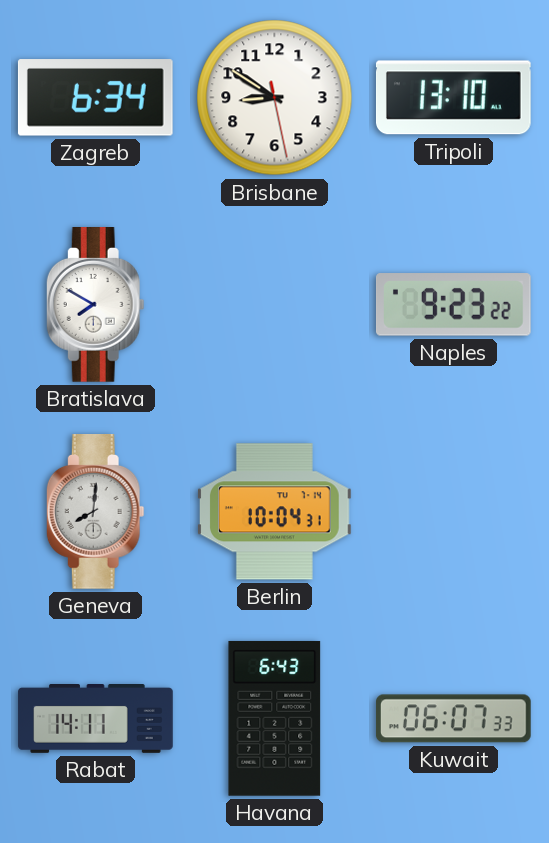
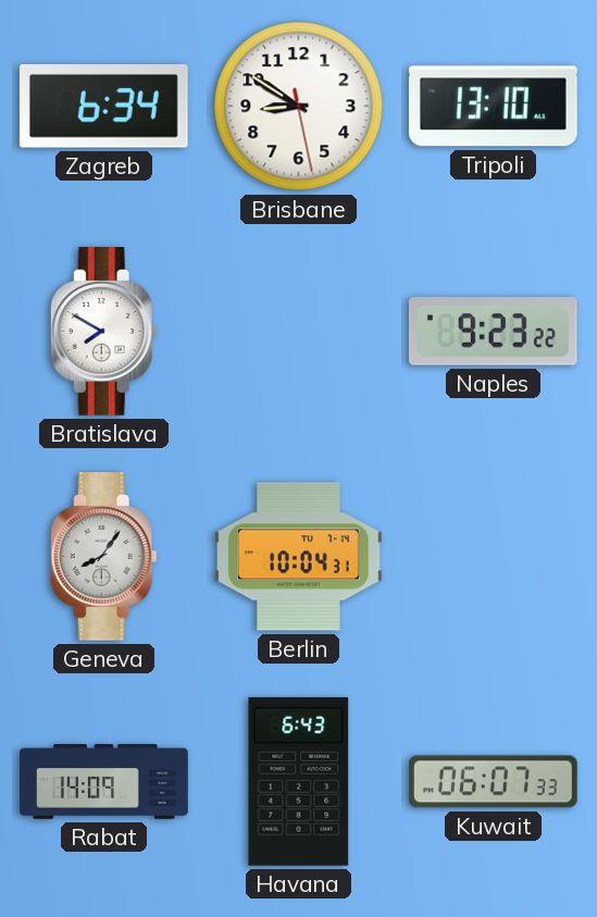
Geneva: 8:01 -> 8:06
Rabat: 14:11 -> 14:09
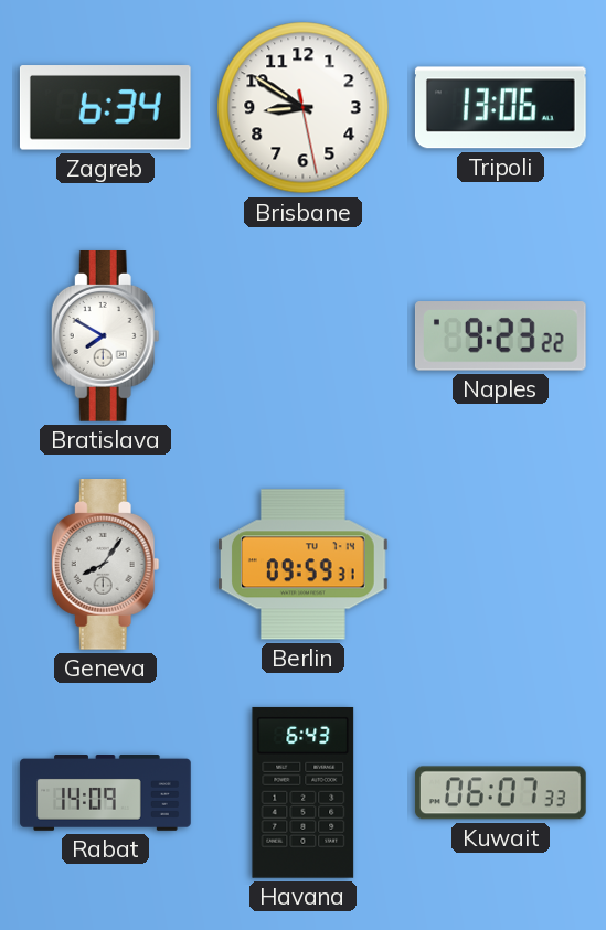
Tripoli: 13:10 -> 13:06
Berlin: 10:04 -> 09:59
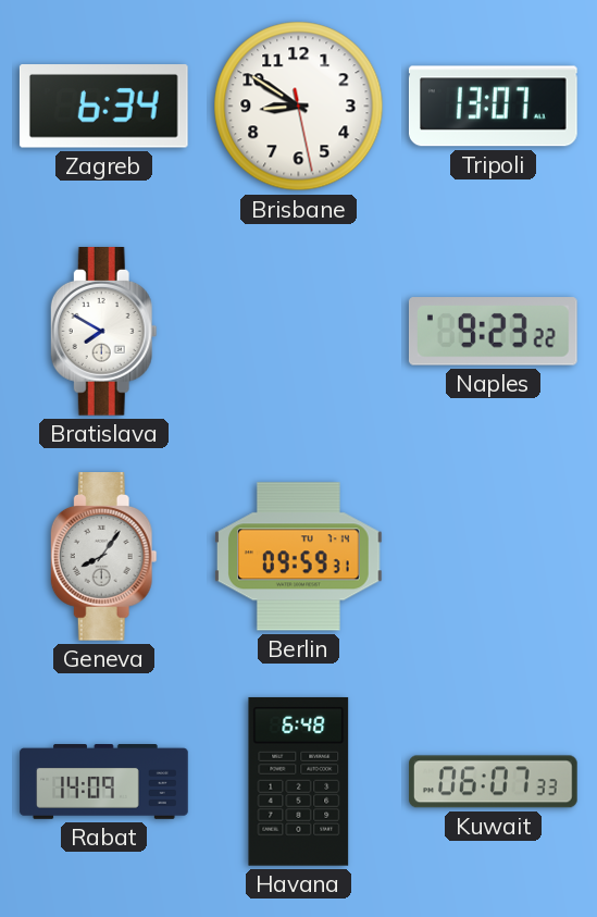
Tripoli: 13:06 -> 13:07
Havana: 6:43 -> 6:48
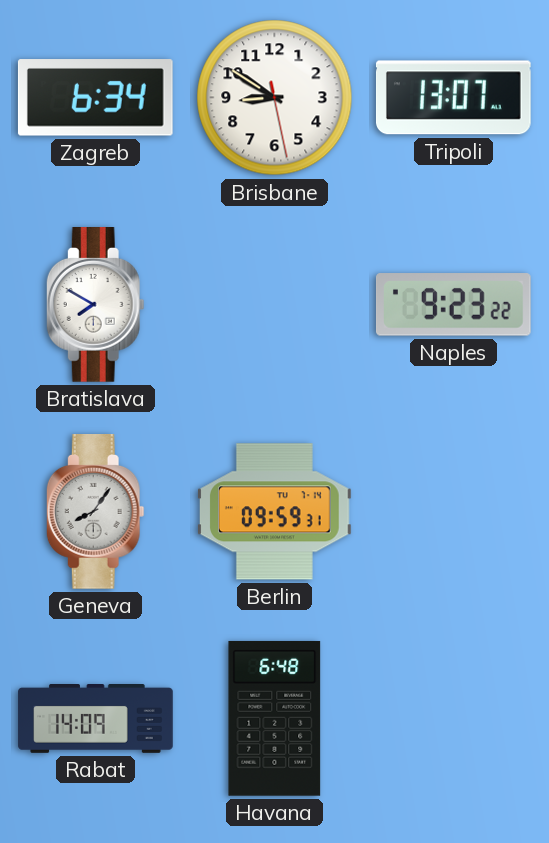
Kuwait: 06:07 -> none
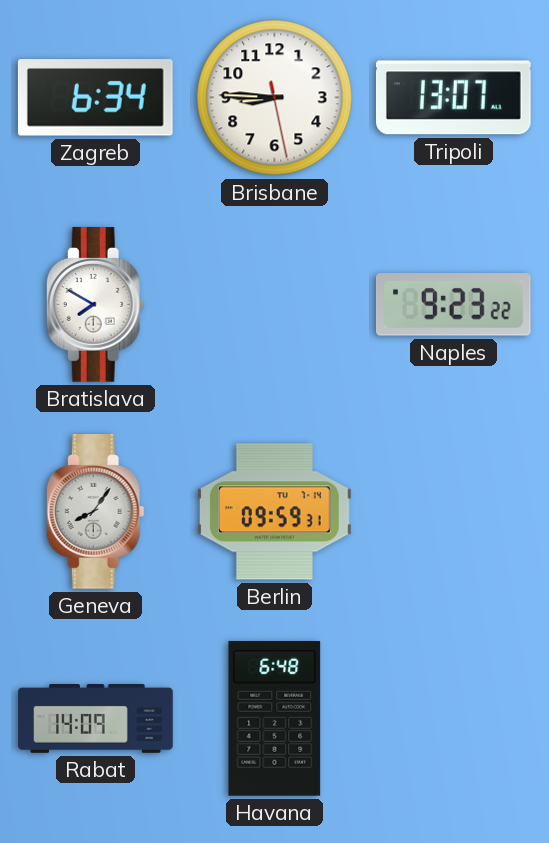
Brisbane: 8:50 -> 8:45
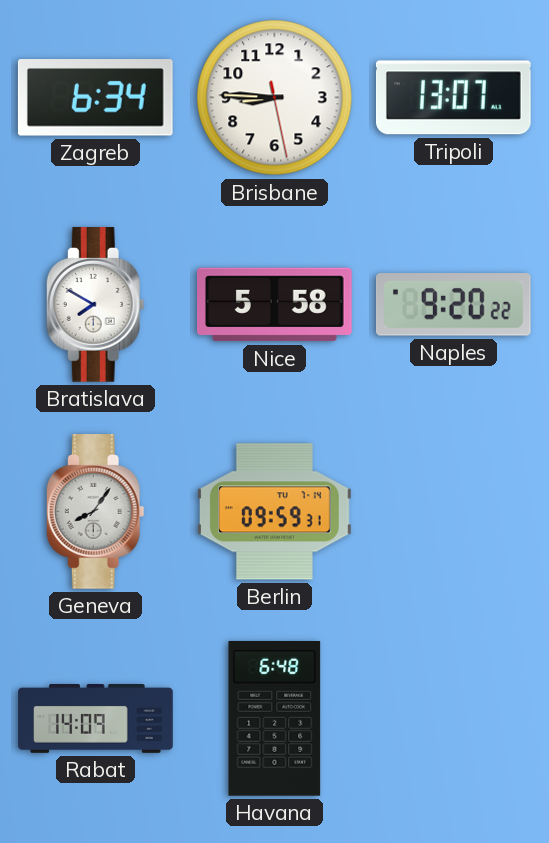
Nice: none -> 5:58
Naples: 9:23 -> 9:20
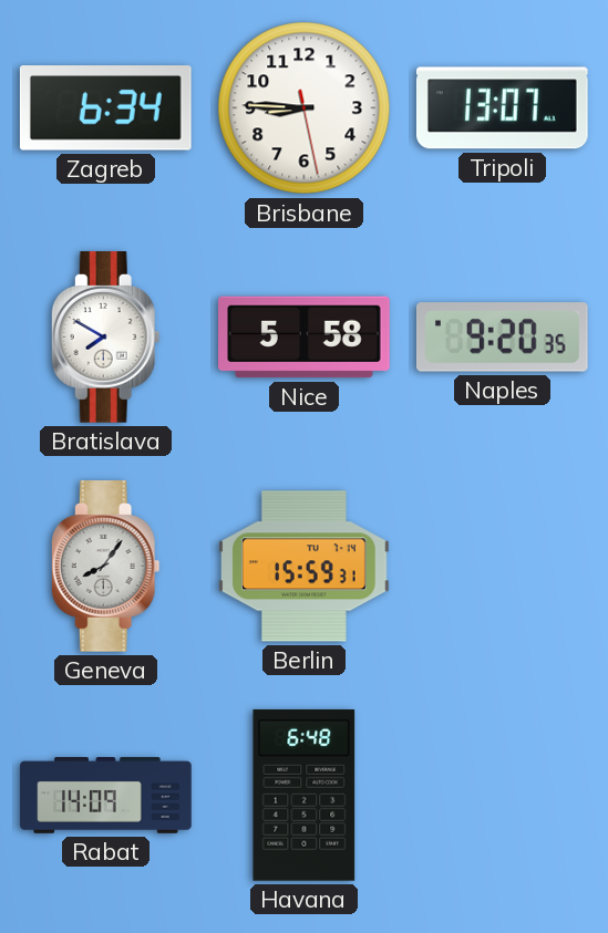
Naples: 9:20:22 -> 9:20:35
Berlin: 09:59 -> 15:59
